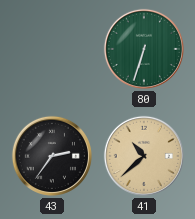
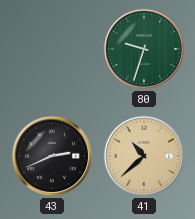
80: 6:33 -> 9:33
43: 2:36 -> 2:41
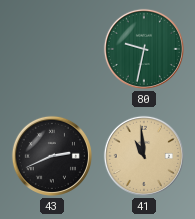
80: 9:33 -> 9:32
41: 10:38 -> 10:59
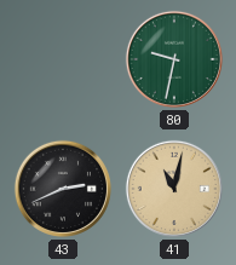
41: 10:59 -> 11:02
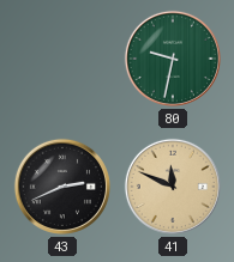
41: 11:02 -> 11:49
